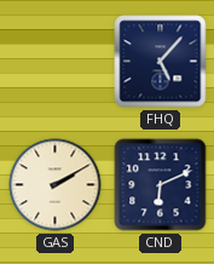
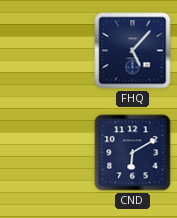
GAS: 2:10 -> none
CND: 6:11 -> 6:10
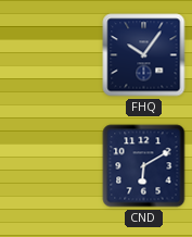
FHQ: 5:07 -> 10:06
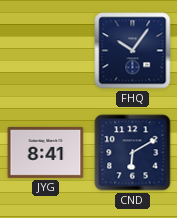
JYG: none -> 8:41
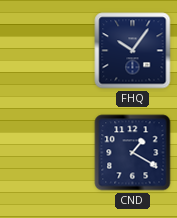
JYG: 8:41 -> none
CND: 6:10 -> 1:20
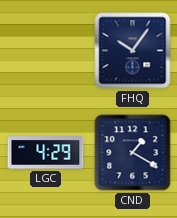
LGC: none -> 4:29
